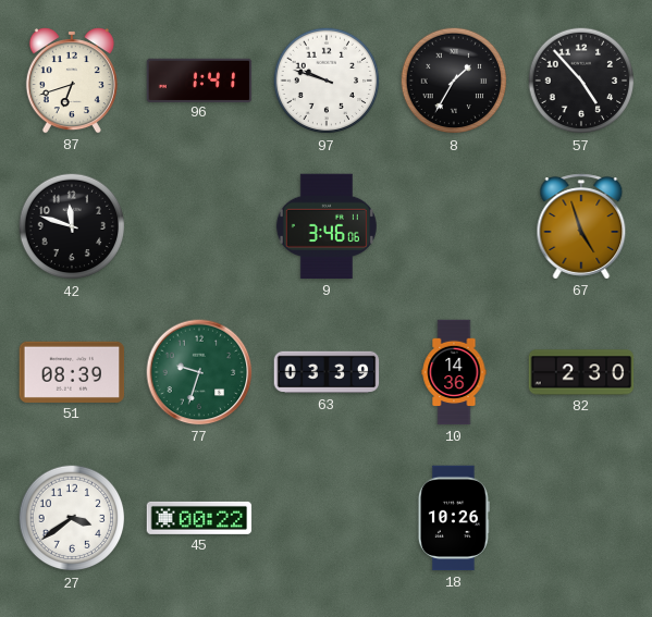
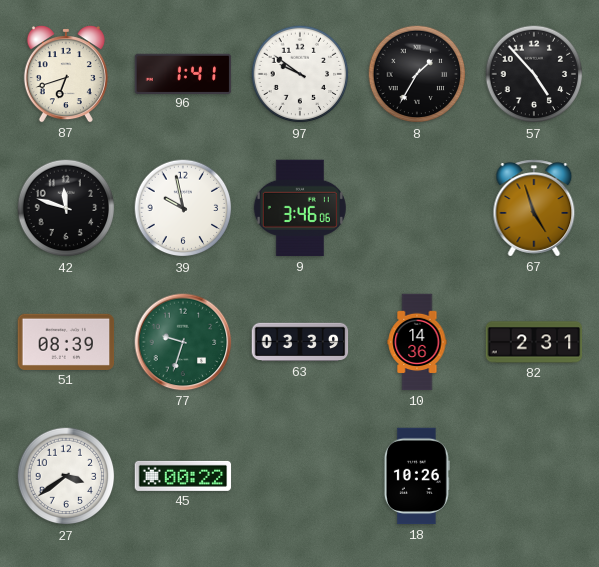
97: 9:48 -> 9:51
39: none -> 9:58
82: 2:30 -> 2:31
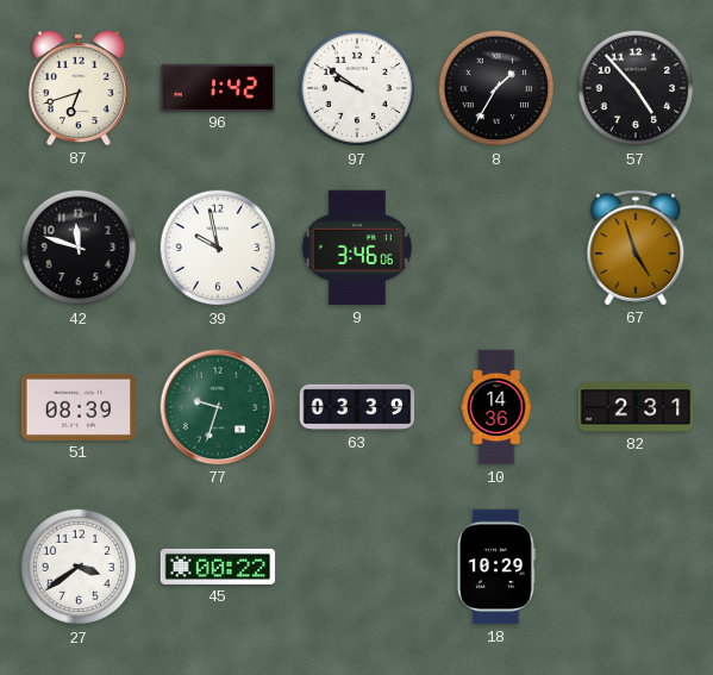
96: 1:41 -> 1:42
18: 10:26 -> 10:29
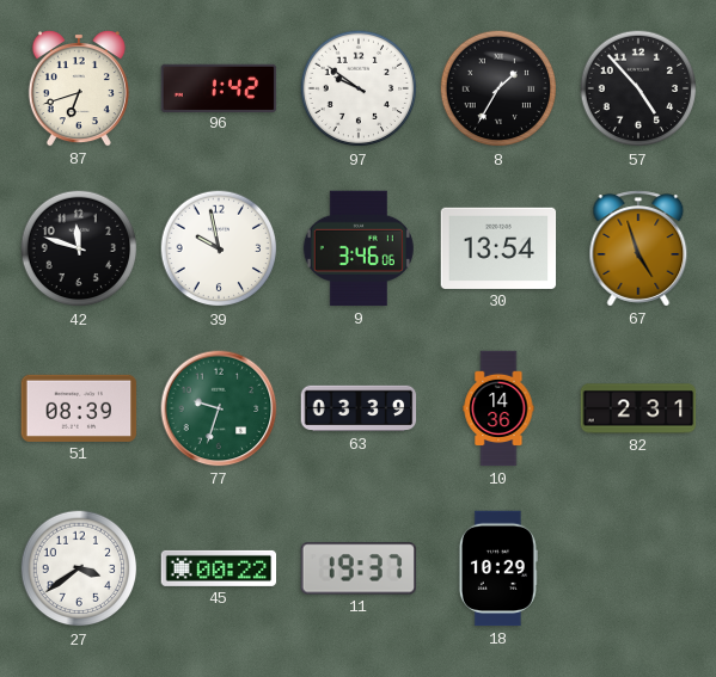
30: none -> 13:54
11: none -> 19:37
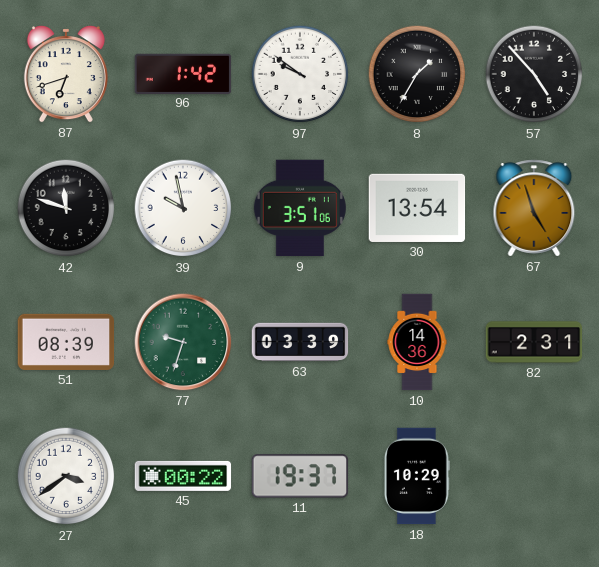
9: 3:46 -> 3:51
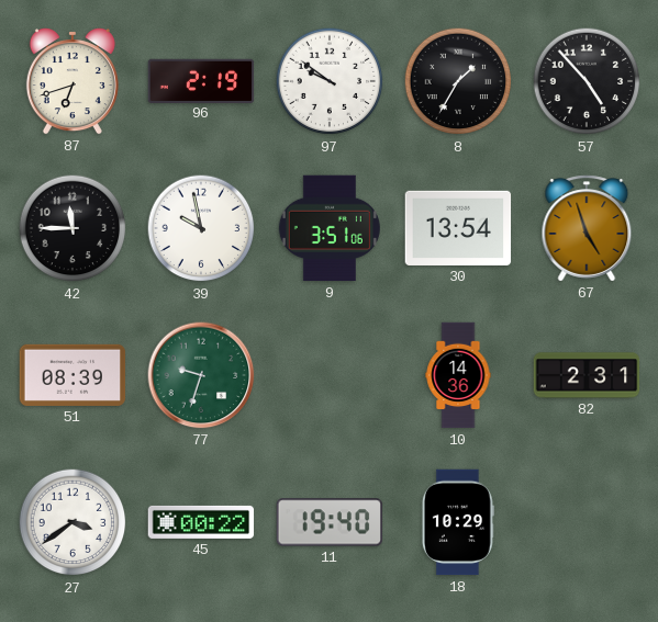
96: 1:42 -> 2:19
42: 11:48 -> 11:45
63: 03:39 -> none
11: 19:37 -> 19:40
